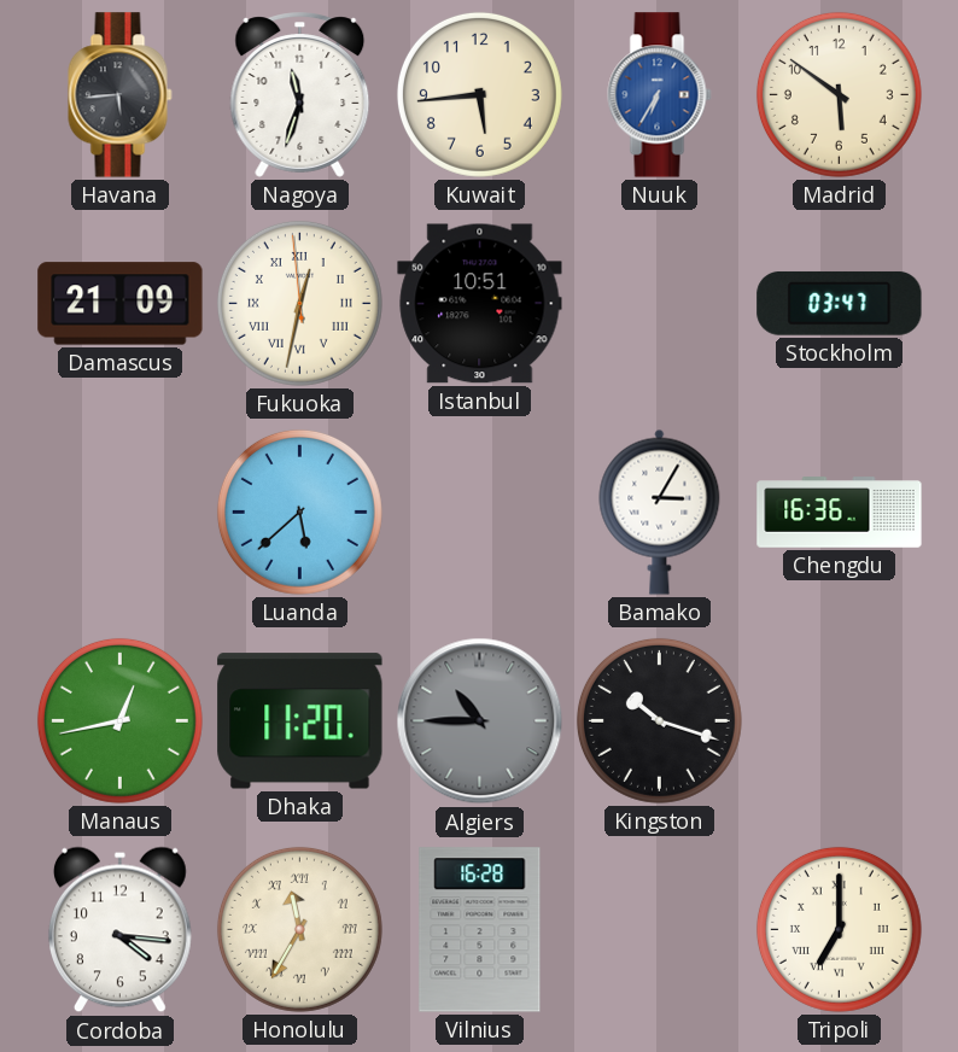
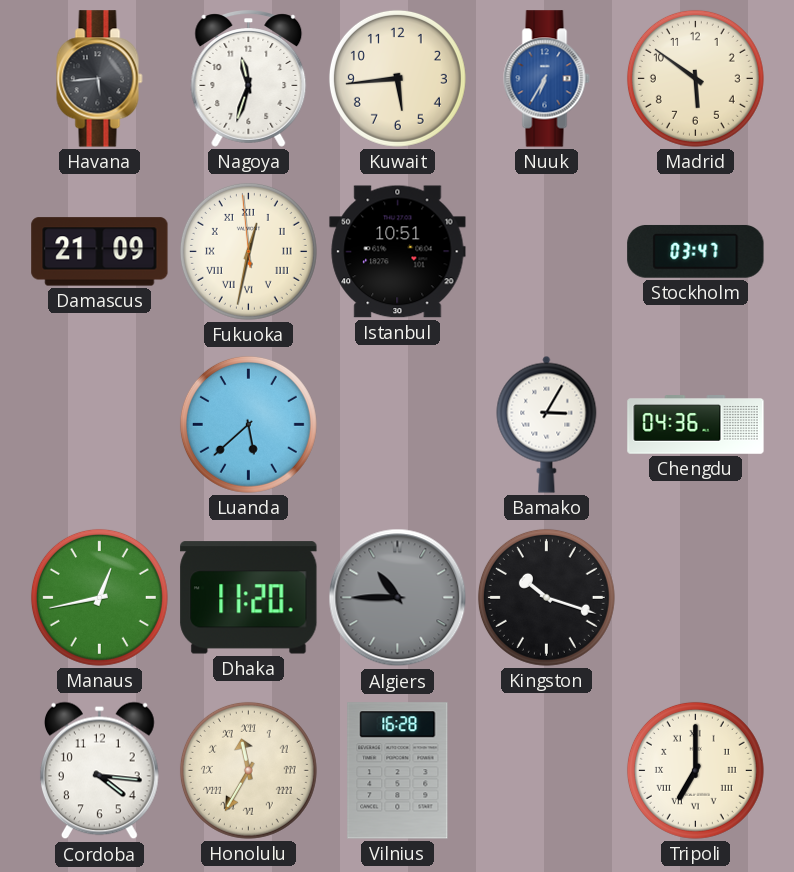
Chengdu: 16:36 -> 04:36
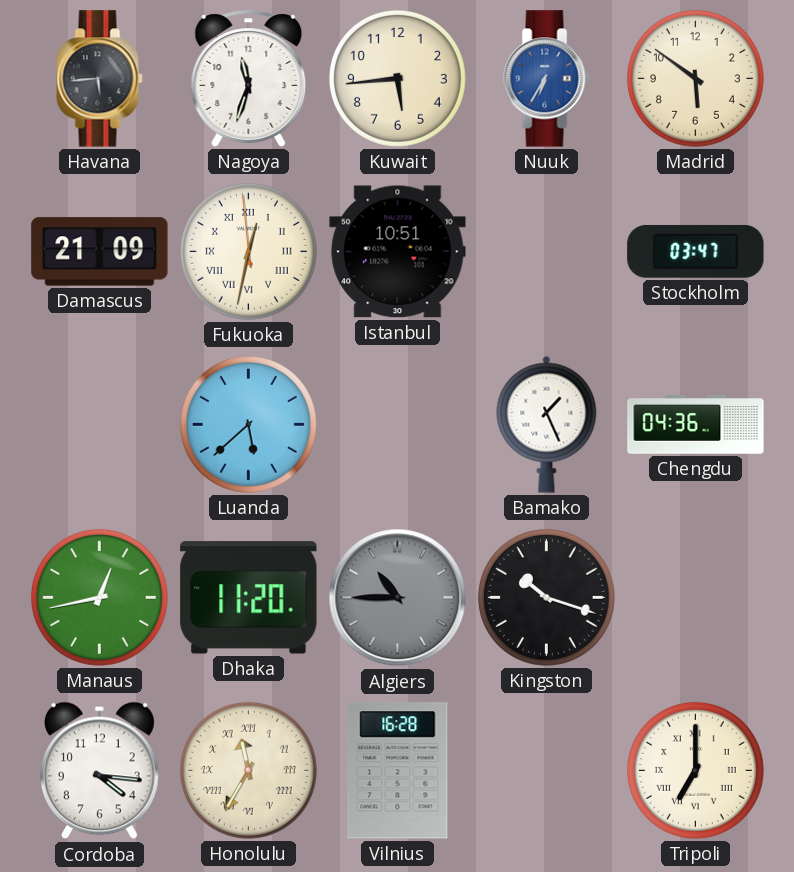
Bamako: 3:05 -> 1:26
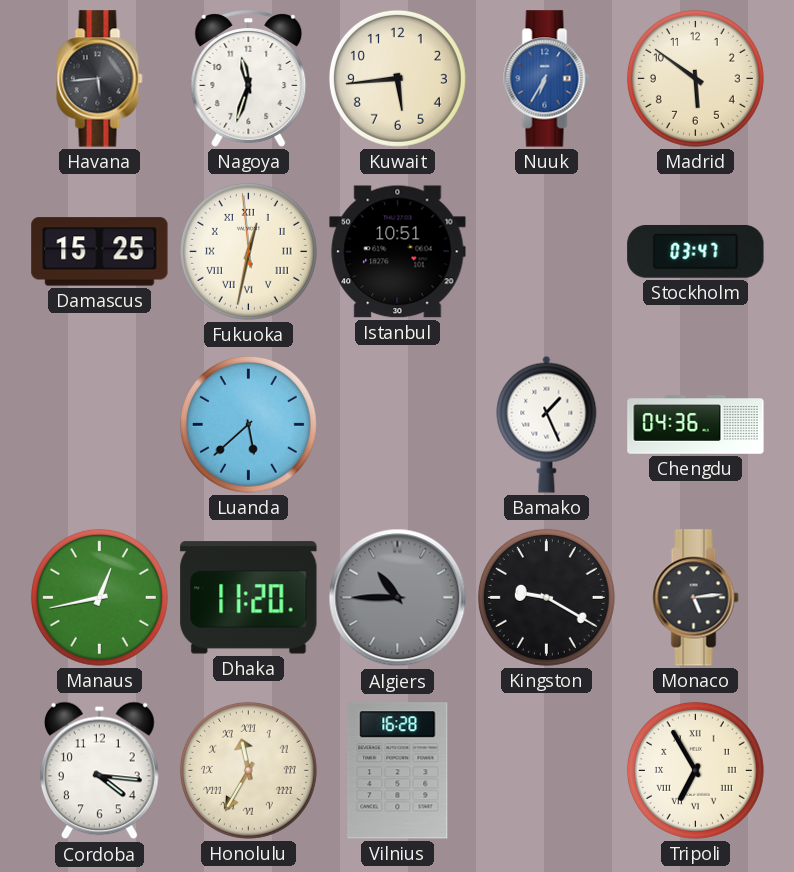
Damascus: 21:09 -> 15:25
Kingston: 10:18 -> 9:20
Monaco: none -> 5:14
Tripoli: 7:00 -> 6:55
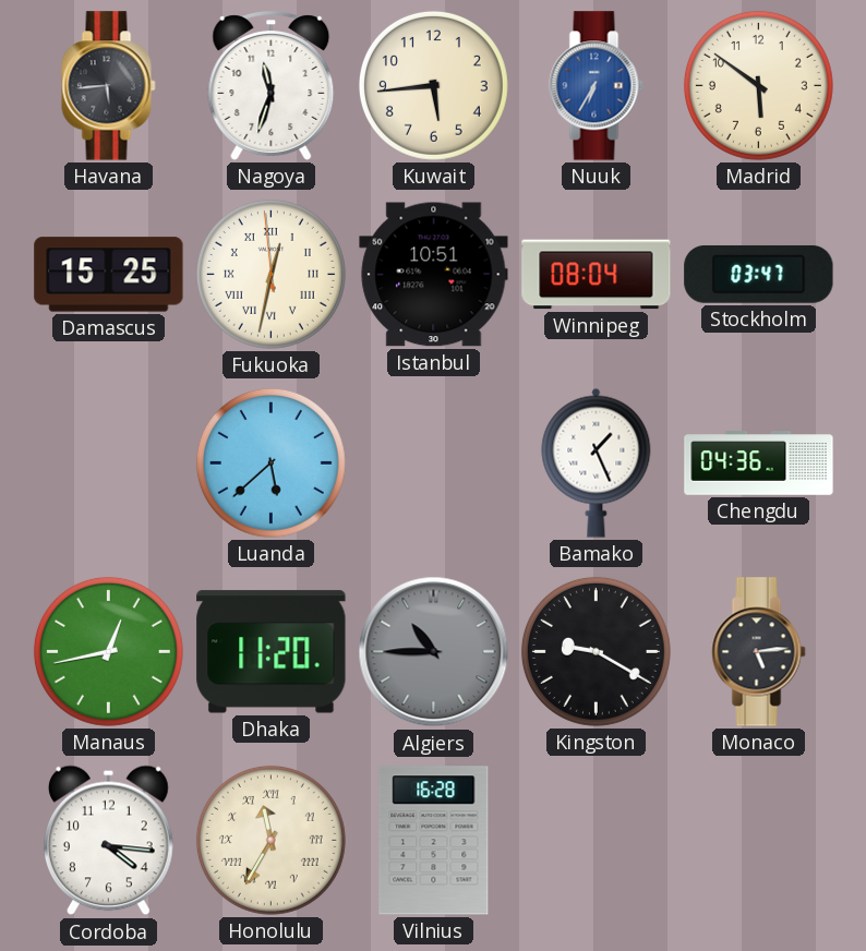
Winnipeg: none -> 08:04
Tripoli: 6:55 -> none
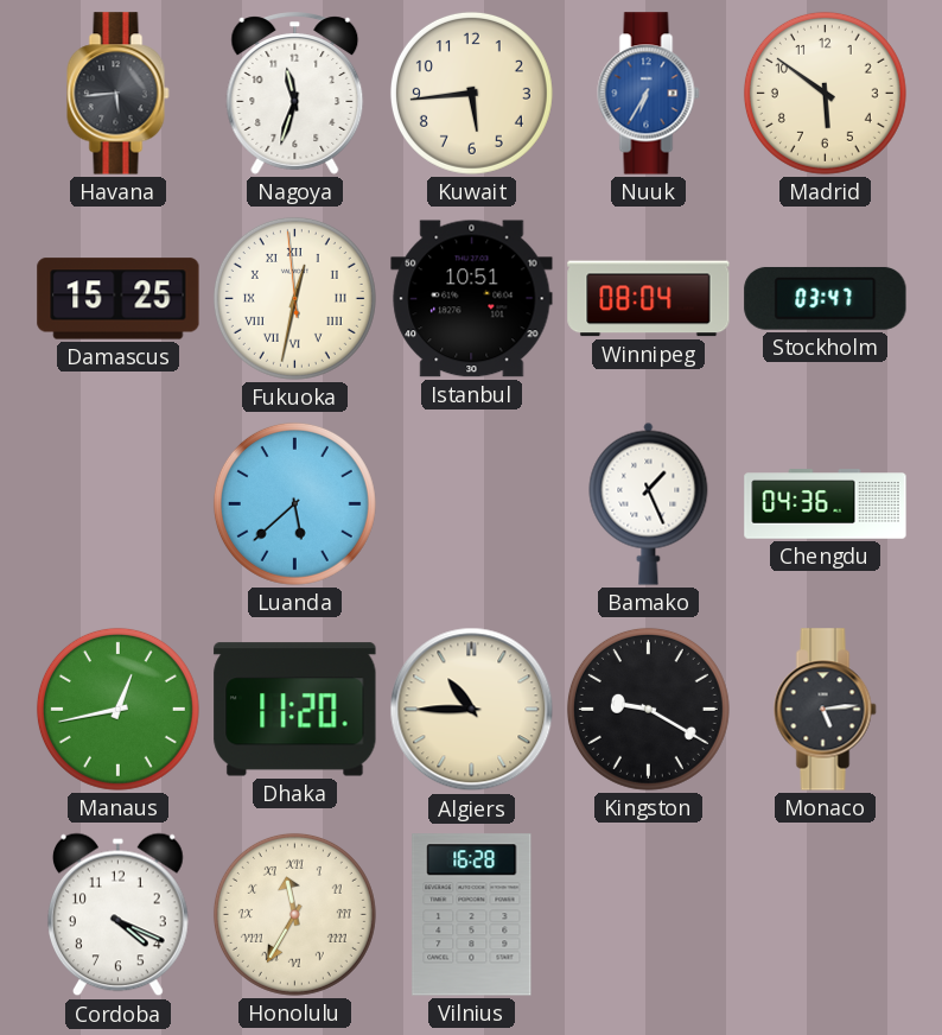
Algiers dial: grey -> cream
Cordoba: 4:16 -> 4:19
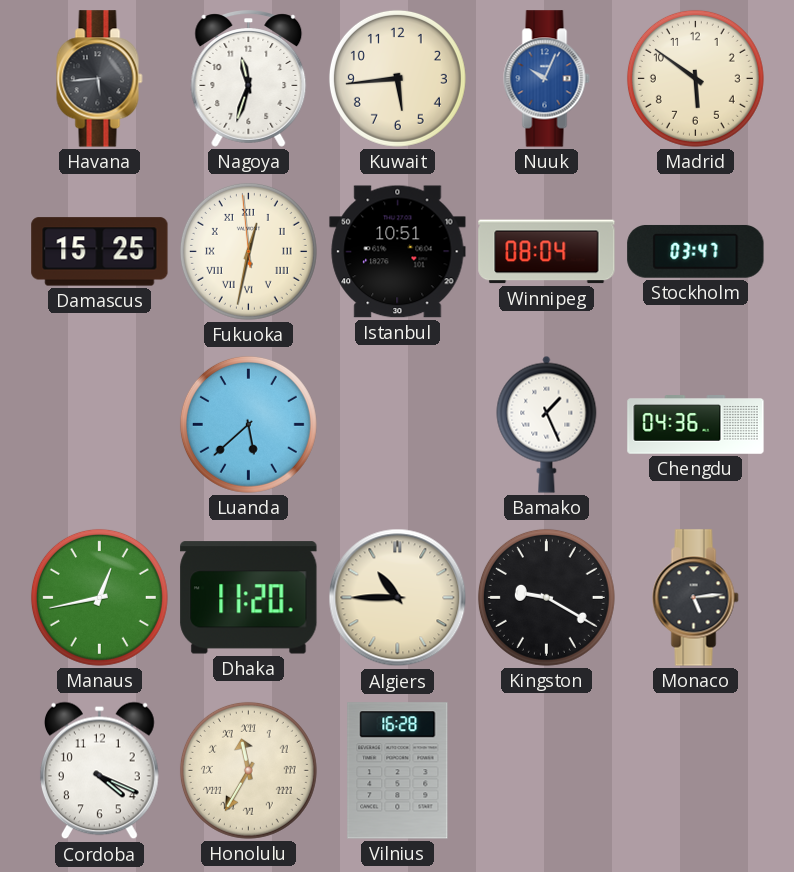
Nuuk: 6:35 -> 10:04
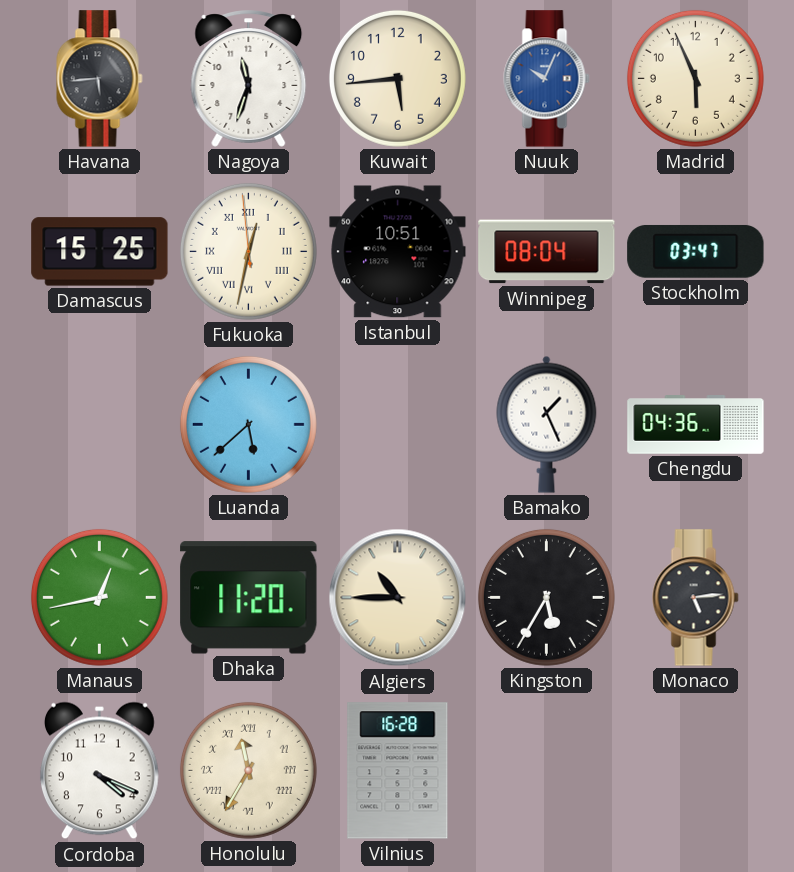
Madrid: 5:51 -> 5:56
Kingston: 9:20 -> 5:35
